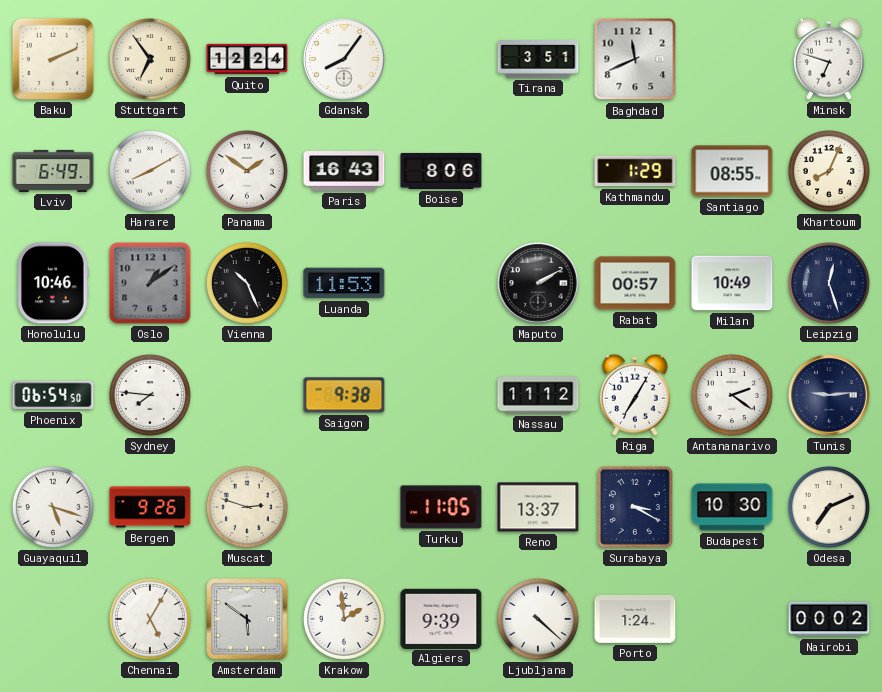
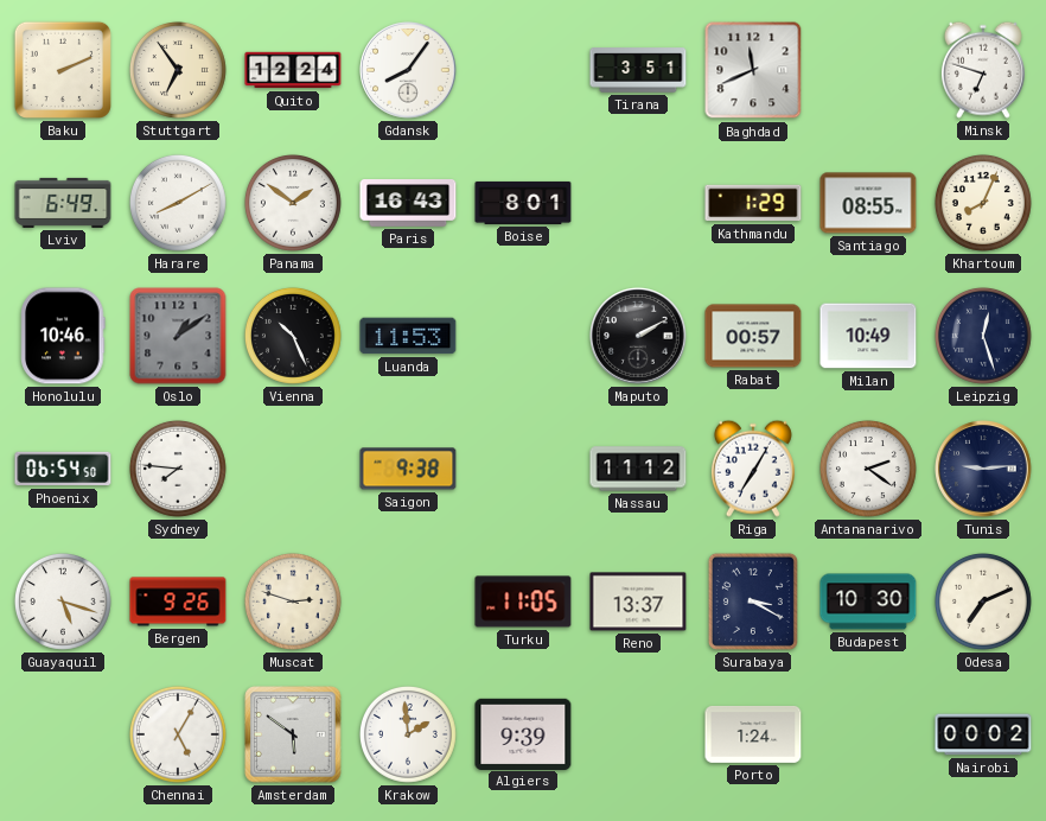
Boise: 8:06 -> 8:01
Ljubljana: 4:22 -> none
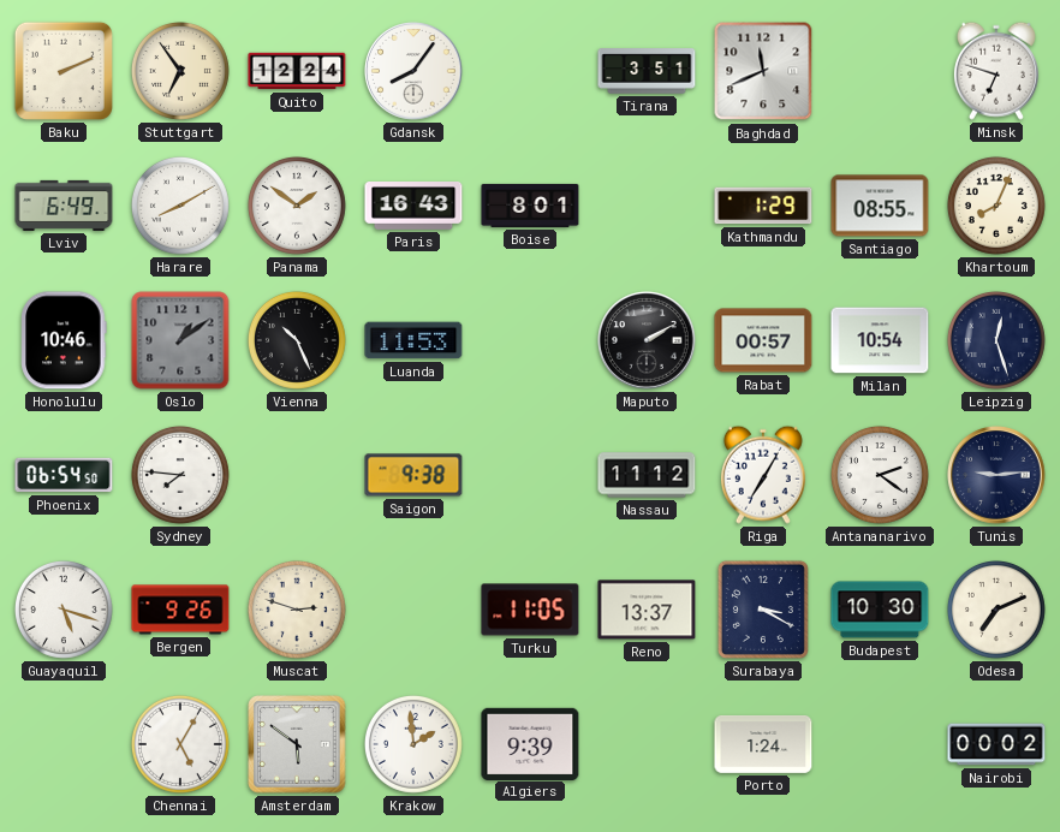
Milan: 10:49 -> 10:54
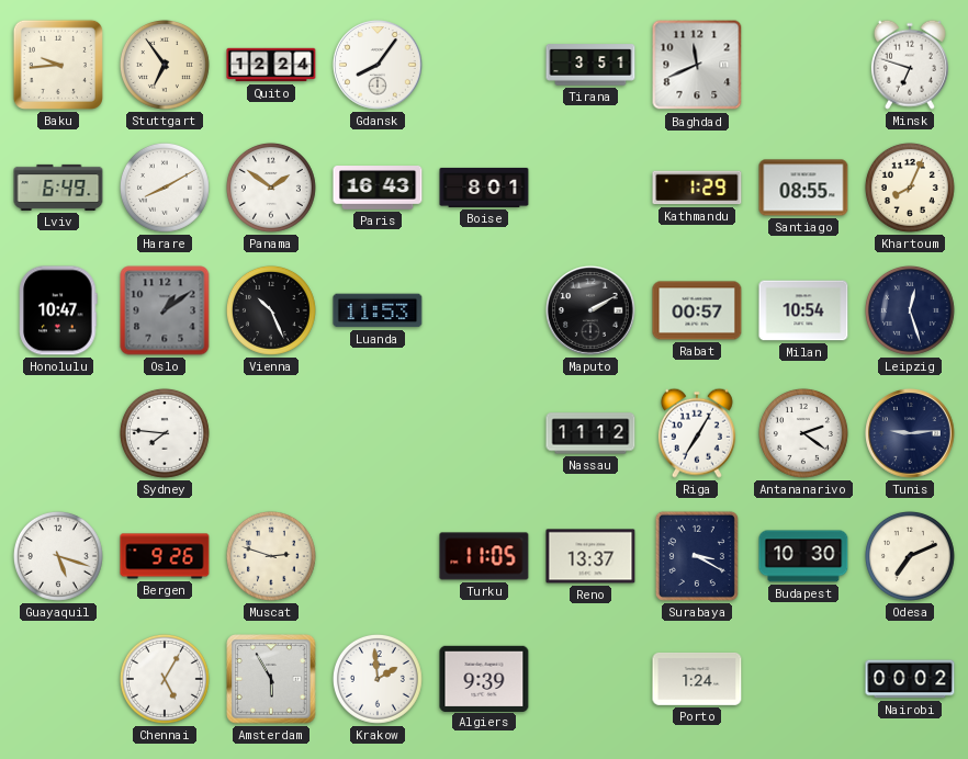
Baku: 2:11 -> 9:44
Honolulu: 10:46 -> 10:47
Phoenix: 06:54 -> none
Saigon: 9:38 -> none
Amsterdam: 5:51 -> 5:55
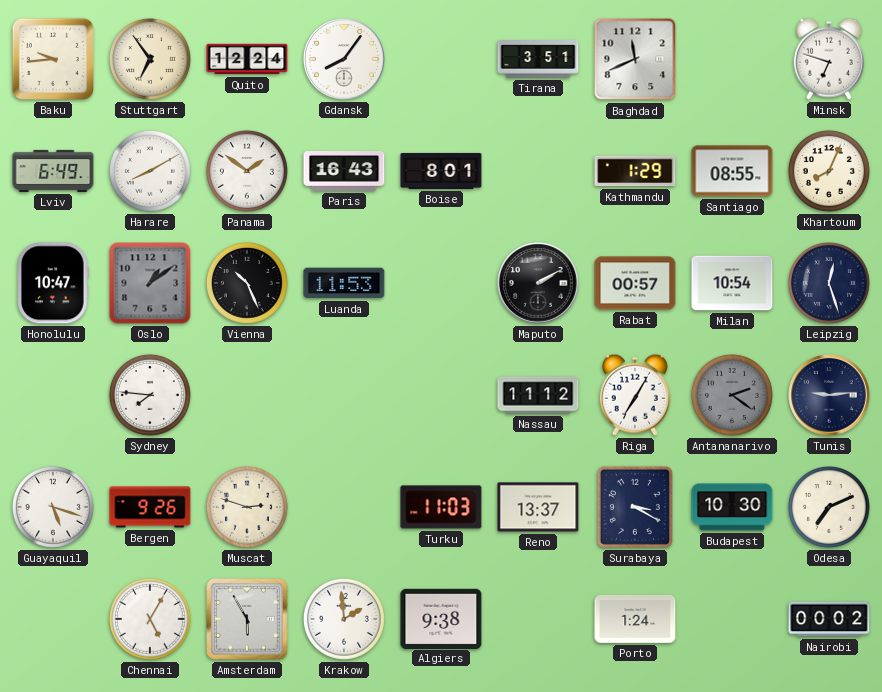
Antananarivo dial: white -> grey
Turku: 11:05 -> 11:03
Algiers: 9:39 -> 9:38
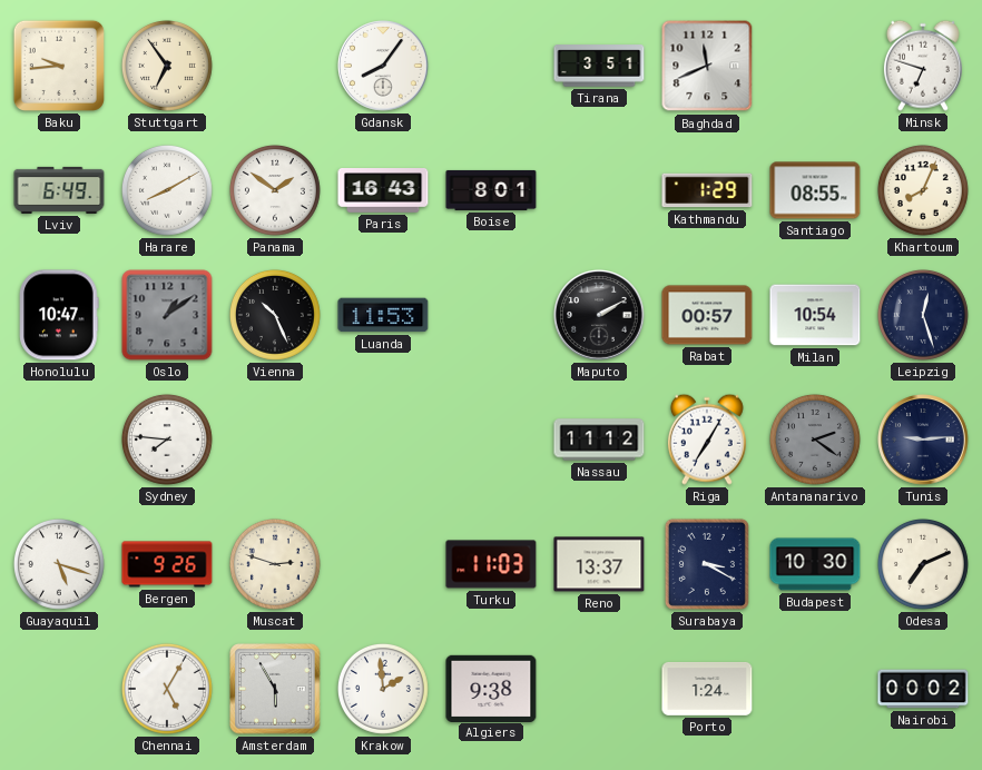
Quito: 12:24 -> none
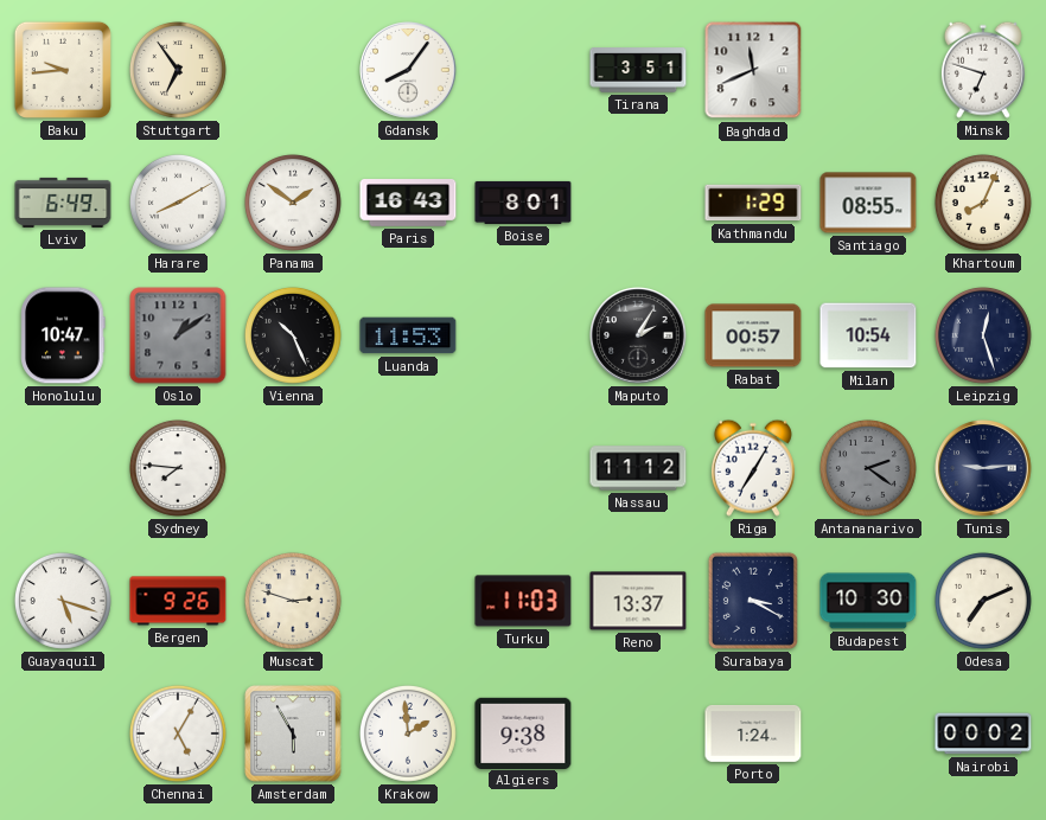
Maputo: 2:10 -> 2:05
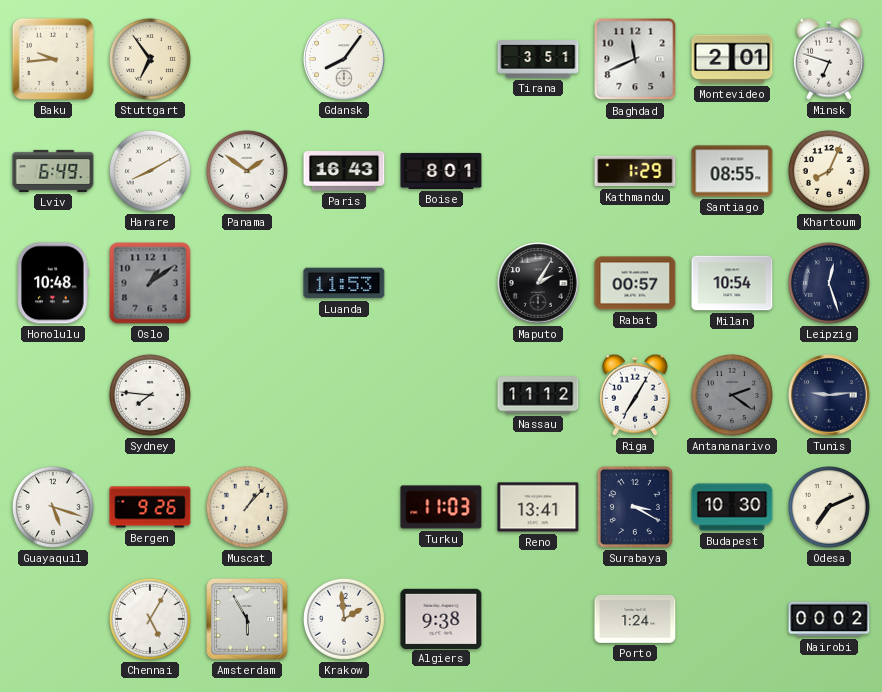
Montevideo: none -> 2:01
Honolulu: 10:47 -> 10:48
Vienna: 10:26 -> none
Muscat: 2:48 -> 1:07
Reno: 13:37 -> 13:41
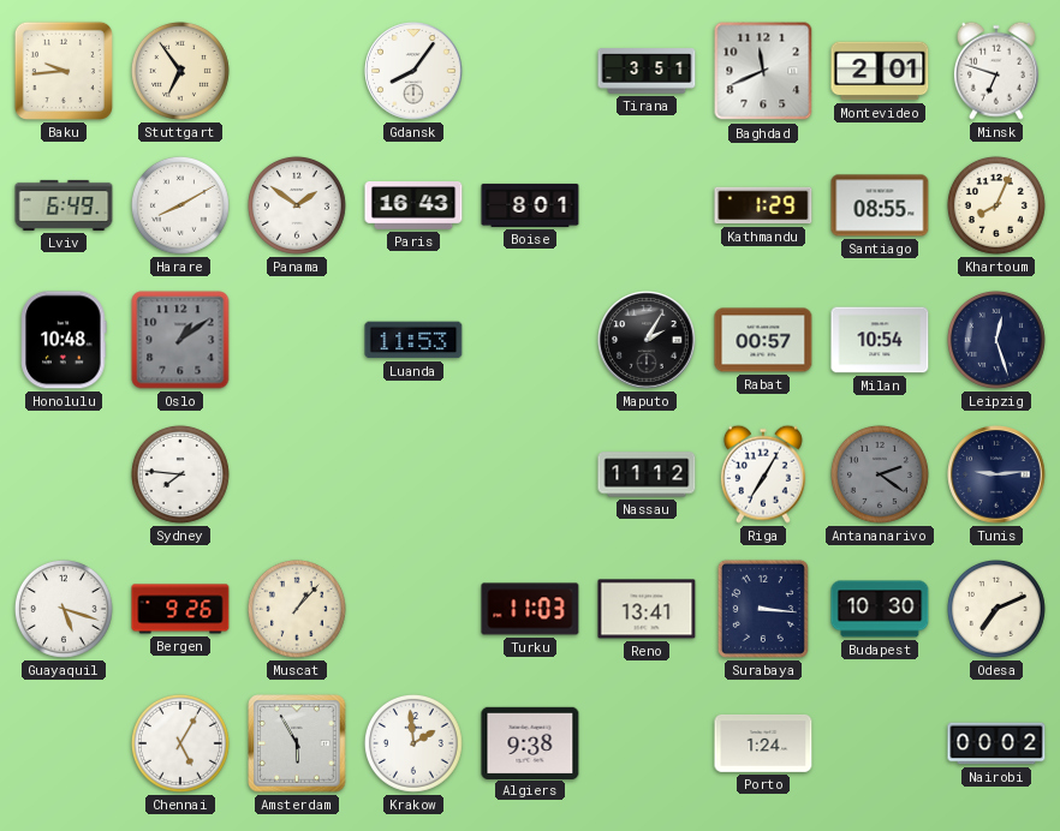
Surabaya: 3:20 -> 3:16
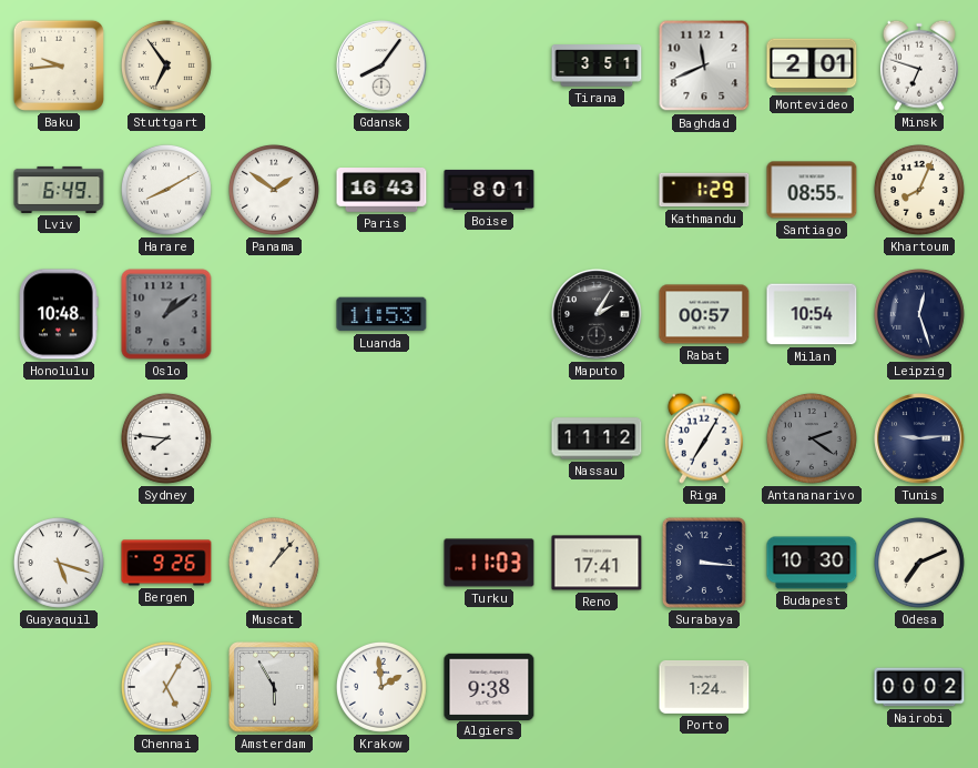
Reno: 13:41 -> 17:41
